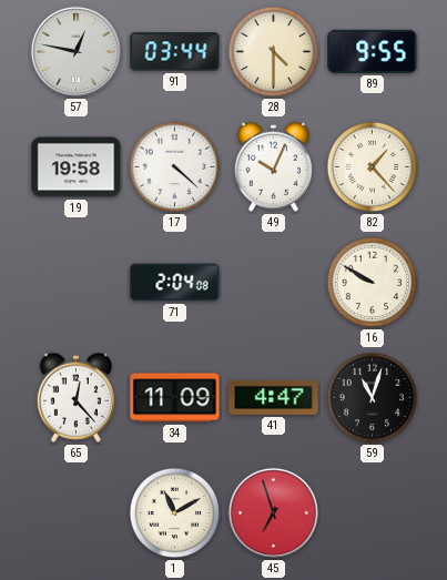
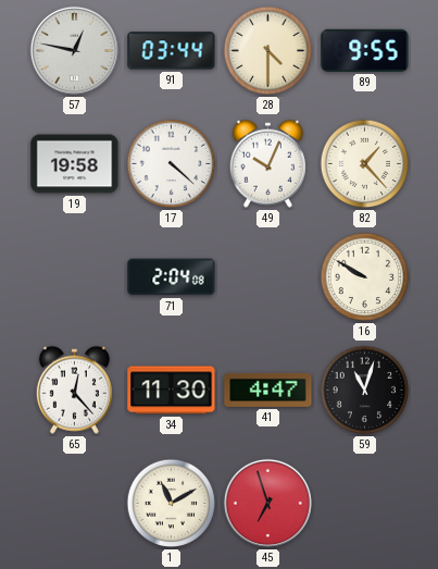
34: 11:09 -> 11:30
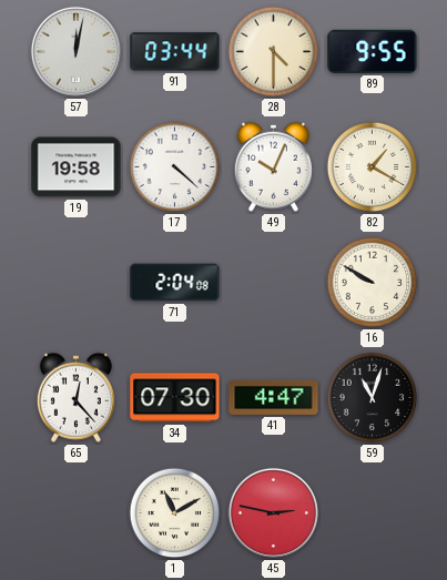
57: 12:47 -> 12:02
82: 1:23 -> 1:20
34: 11:30 -> 07:30
45: 6:57 -> 2:47
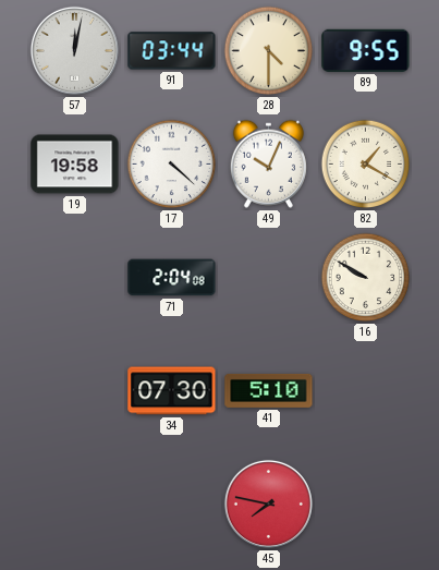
65: 12:23 -> none
41: 4:47 -> 5:10
59: 11:03 -> none
1: 11:10 -> none
45: 2:47 -> 7:47
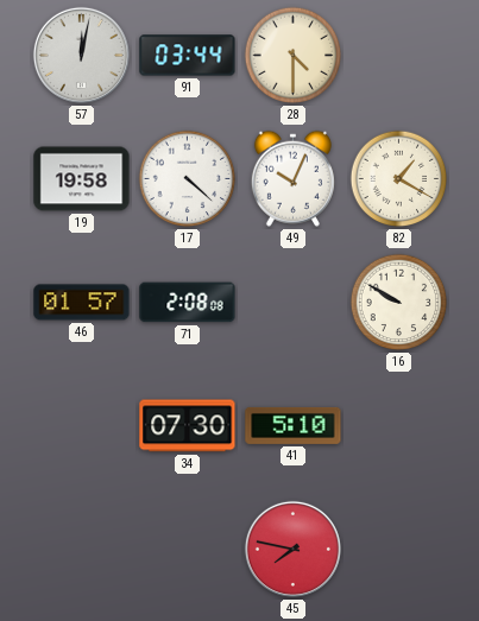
89: 9:55 -> none
46: none -> 01:57
71: 2:04 -> 2:08
